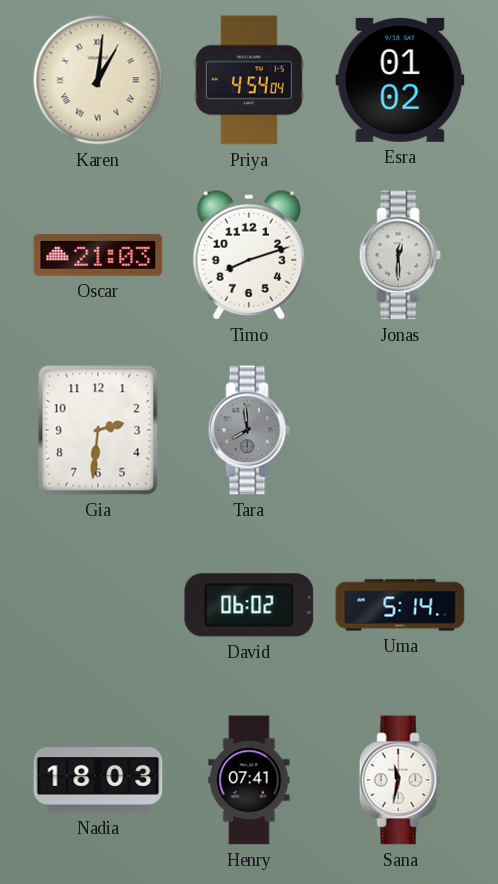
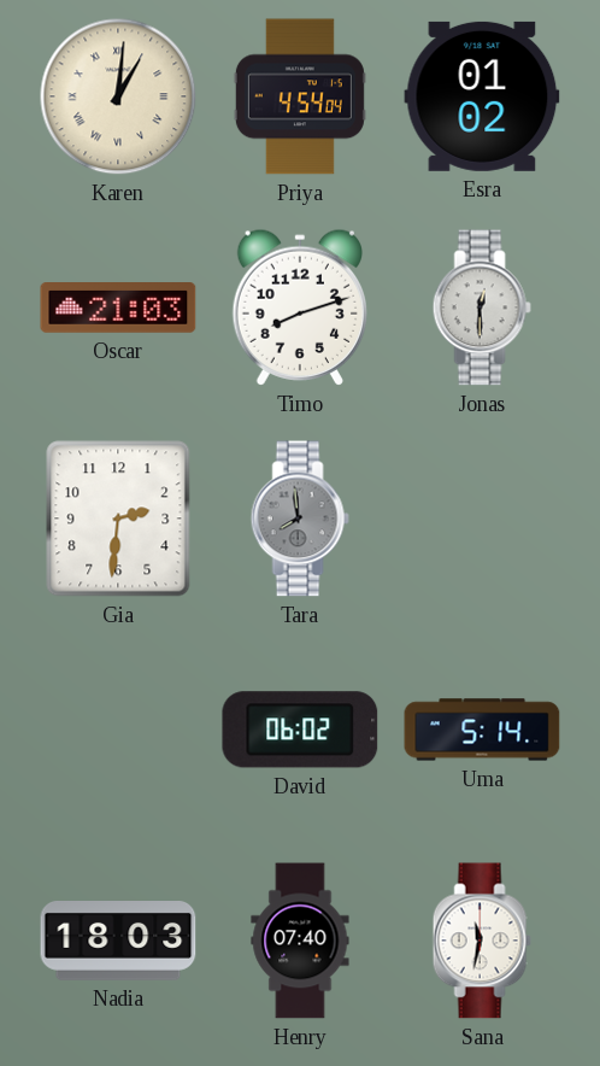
Henry: 07:41 -> 07:40
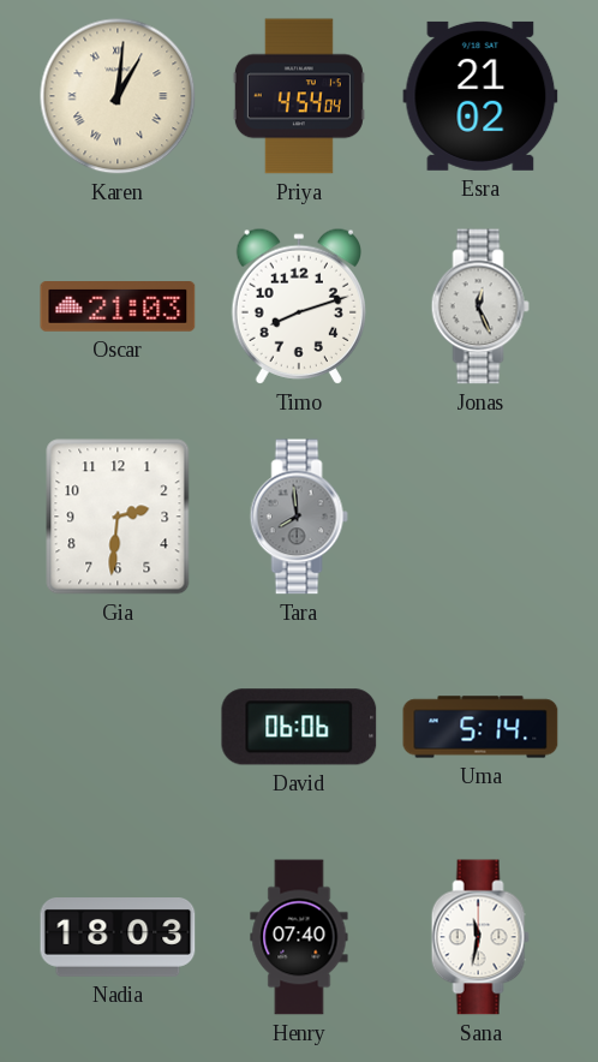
Esra: 01:02 -> 21:02
Jonas: 12:30 -> 12:26
David: 06:02 -> 06:06
